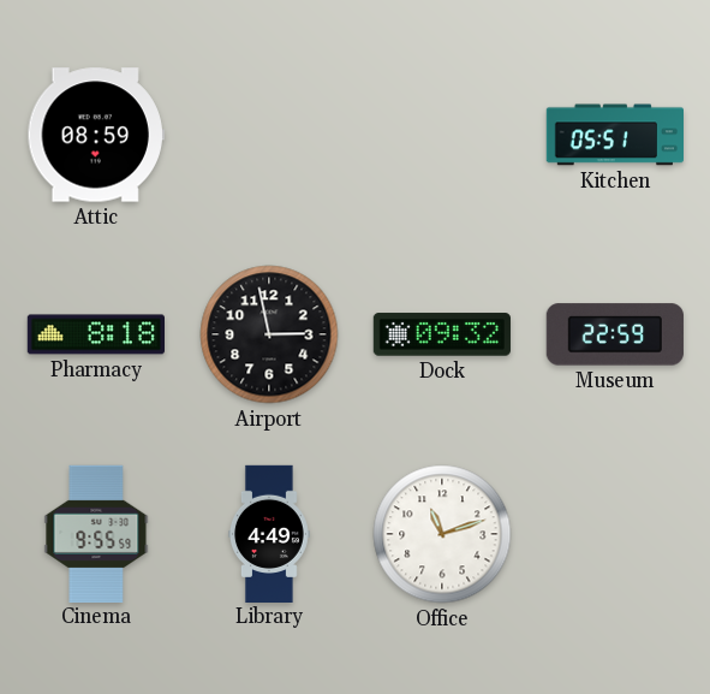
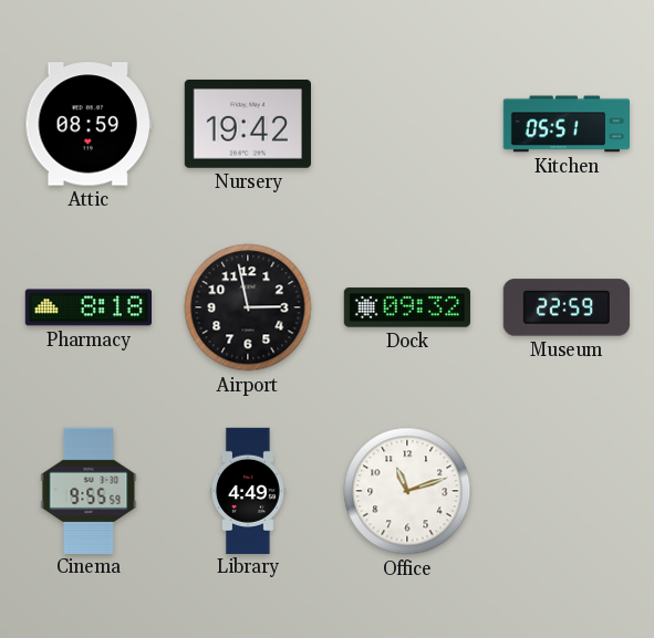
Nursery: none -> 19:42
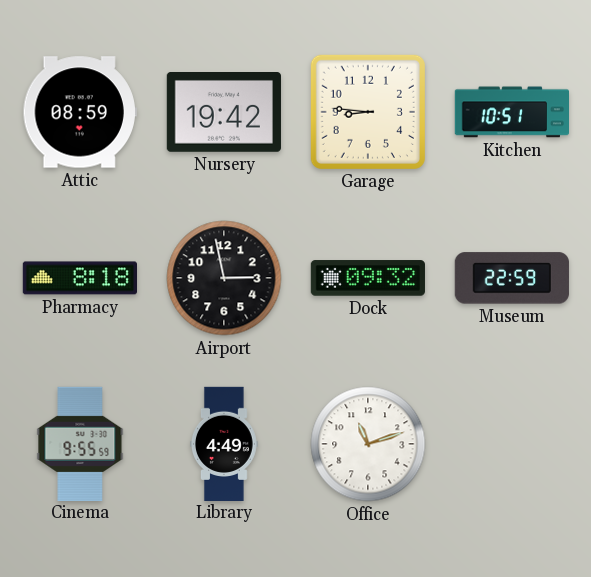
Garage: none -> 8:46
Kitchen: 05:51 -> 10:51
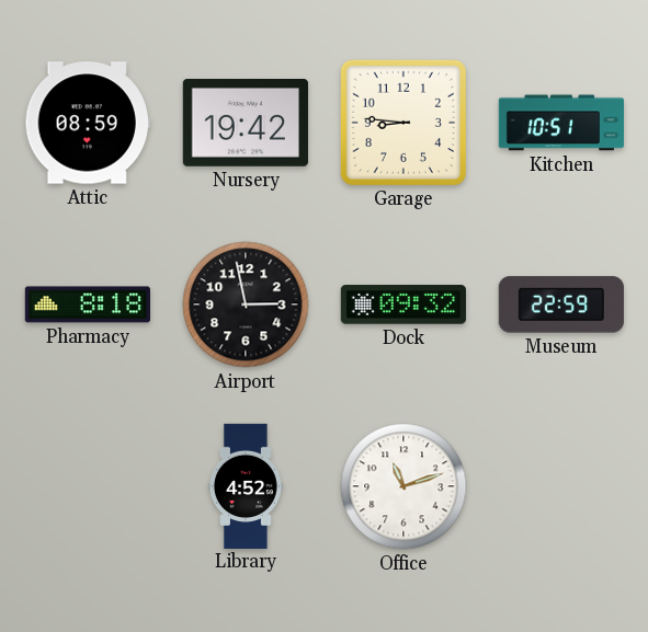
Cinema: 9:55 -> none
Library: 4:49 -> 4:52
